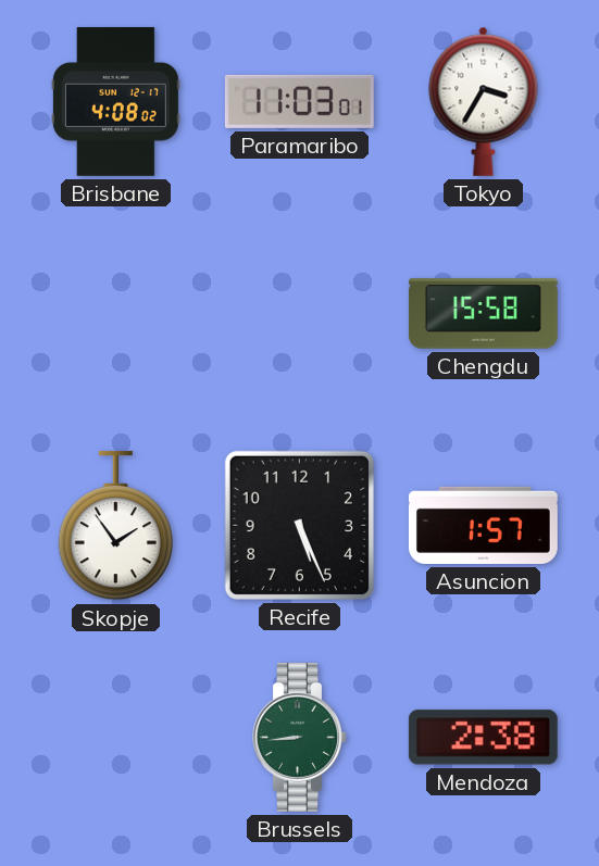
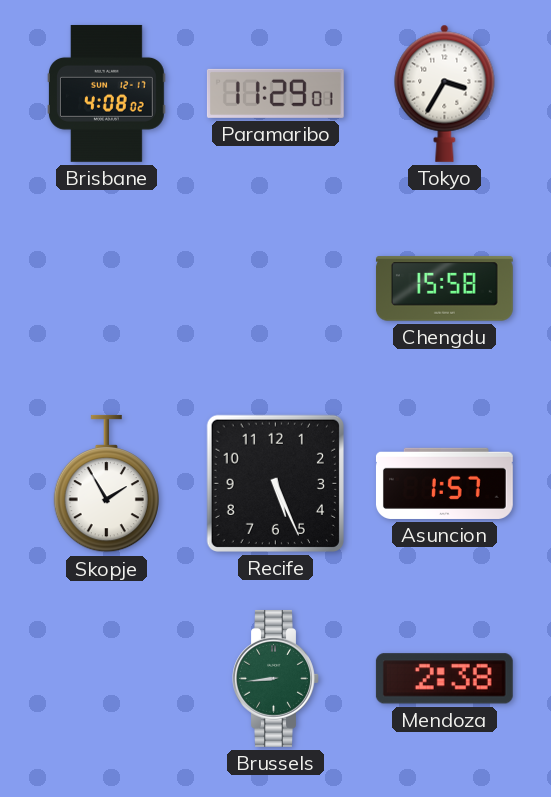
Paramaribo: 11:03 -> 11:29
Skopje: 1:54 -> 1:55
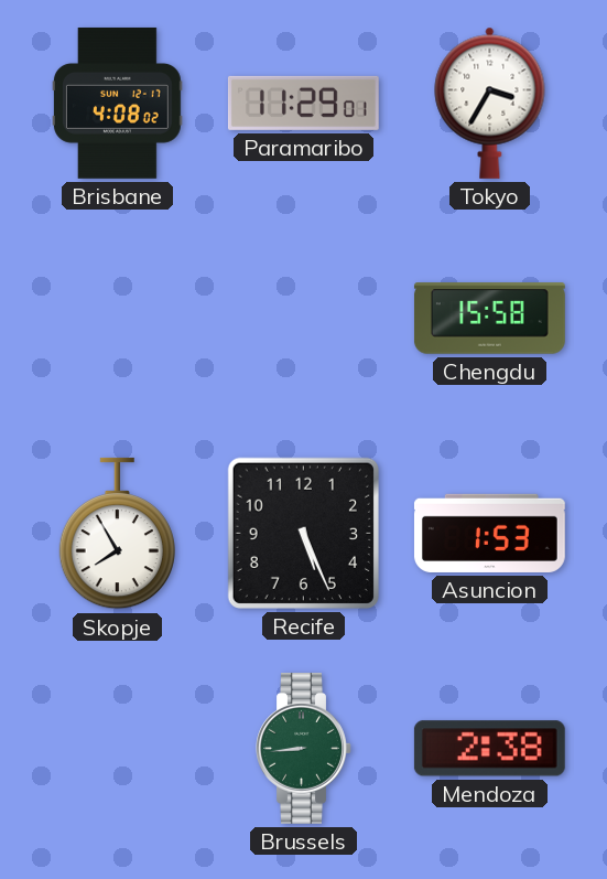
Skopje: 1:55 -> 7:55
Asuncion: 1:57 -> 1:53
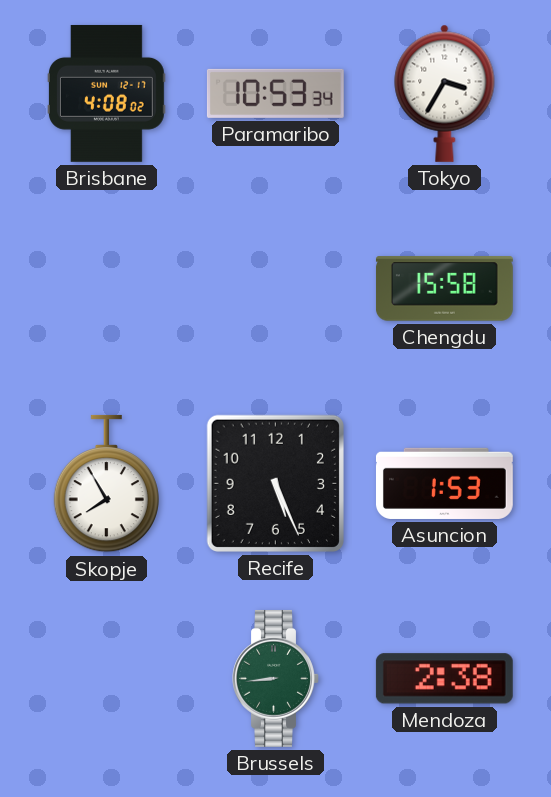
Paramaribo: 11:29 -> 10:53
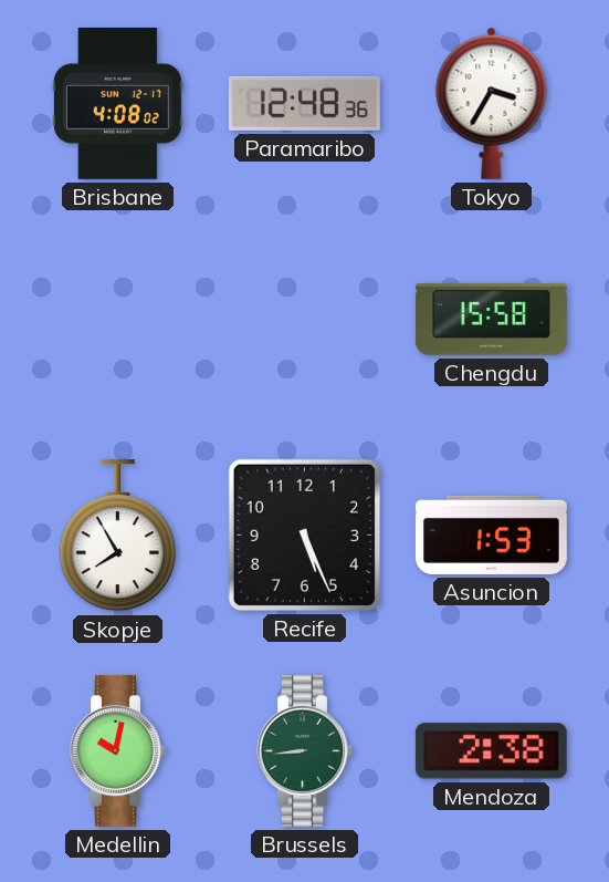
Paramaribo: 10:53 -> 12:48
Medellin: none -> 10:02
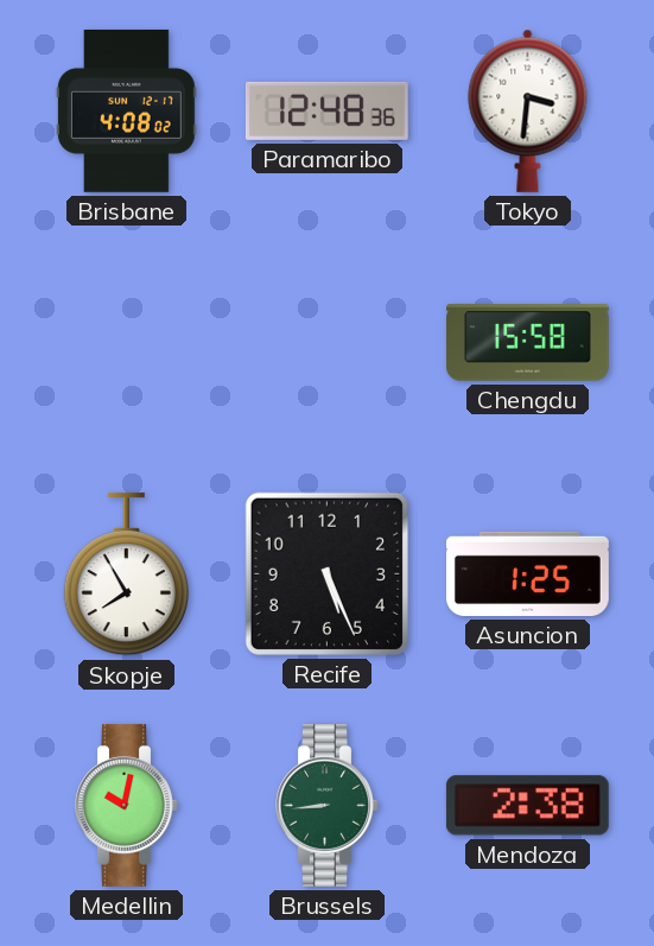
Tokyo: 3:35 -> 3:31
Asuncion: 1:53 -> 1:25
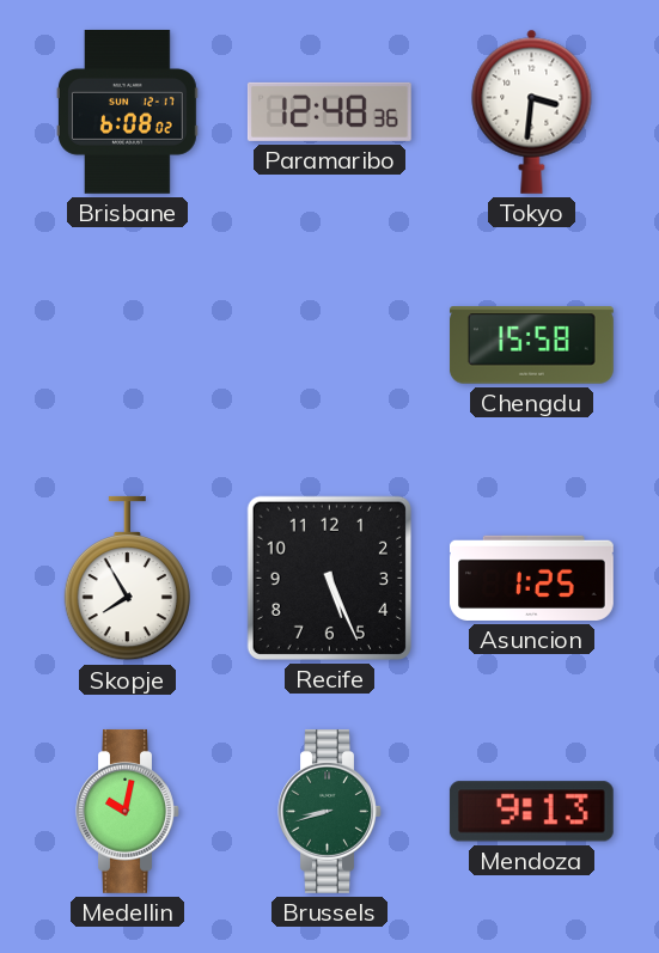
Brisbane: 4:08 -> 6:08
Brussels: 8:44 -> 8:42
Mendoza: 2:38 -> 9:13
